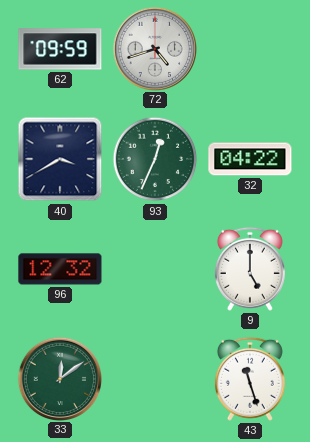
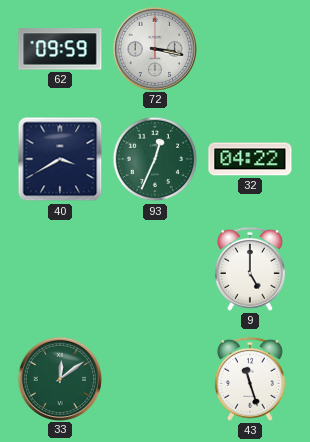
72: 4:42 -> 3:17
96: 12:32 -> none
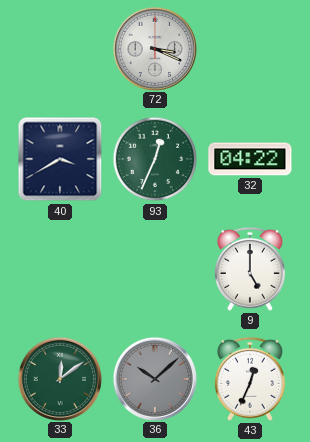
62: 09:59 -> none
72: 3:17 -> 3:19
36: none -> 10:08
43: 11:27 -> 12:34
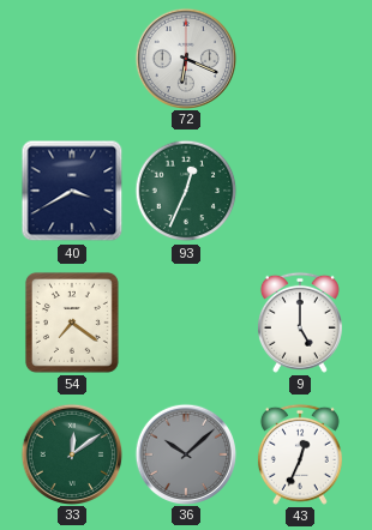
72: 3:19 -> 6:19
32: 04:22 -> none
54: none -> 7:21
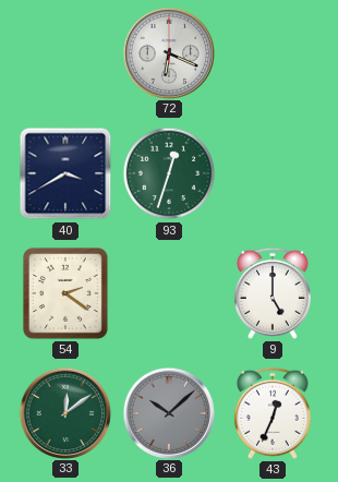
93: 12:34 -> 12:33
54: 7:21 -> 2:21
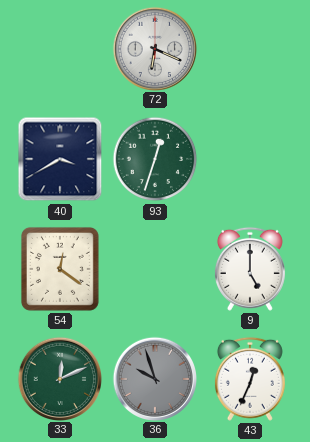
54: 2:21 -> 12:21
33: 12:09 -> 12:11
36: 10:08 -> 9:57
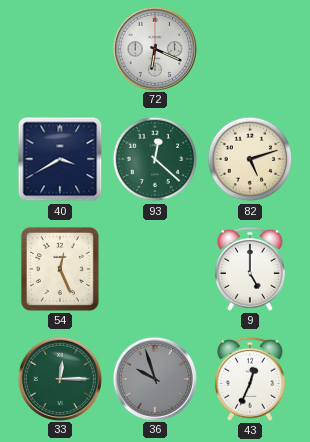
93: 12:33 -> 12:22
82: none -> 5:12
54: 12:21 -> 12:26
33: 12:11 -> 12:15
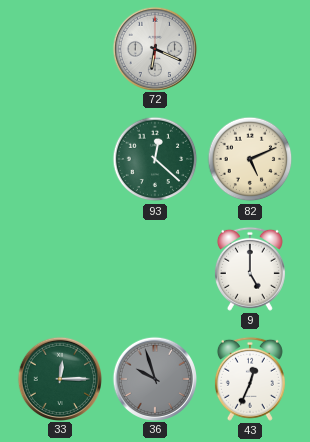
40: 3:40 -> none
82: 5:12 -> 5:11
54: 12:26 -> none
